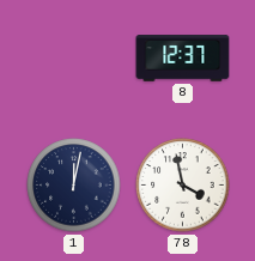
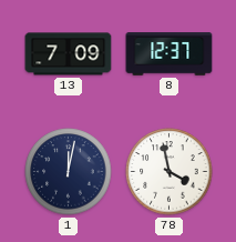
13: none -> 7:09
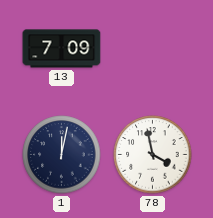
8: 12:37 -> none
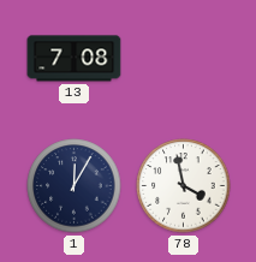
13: 7:09 -> 7:08
1: 12:02 -> 12:05
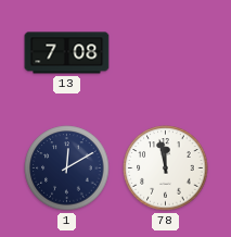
1: 12:05 -> 12:10
78: 3:58 -> 11:58
